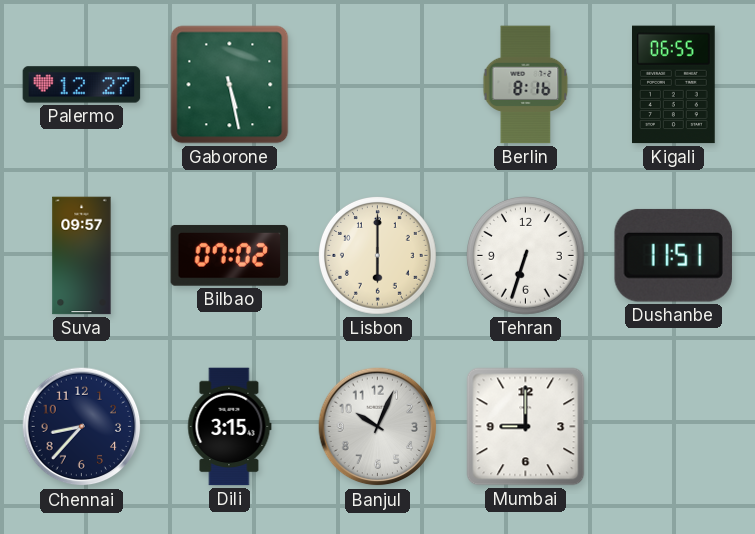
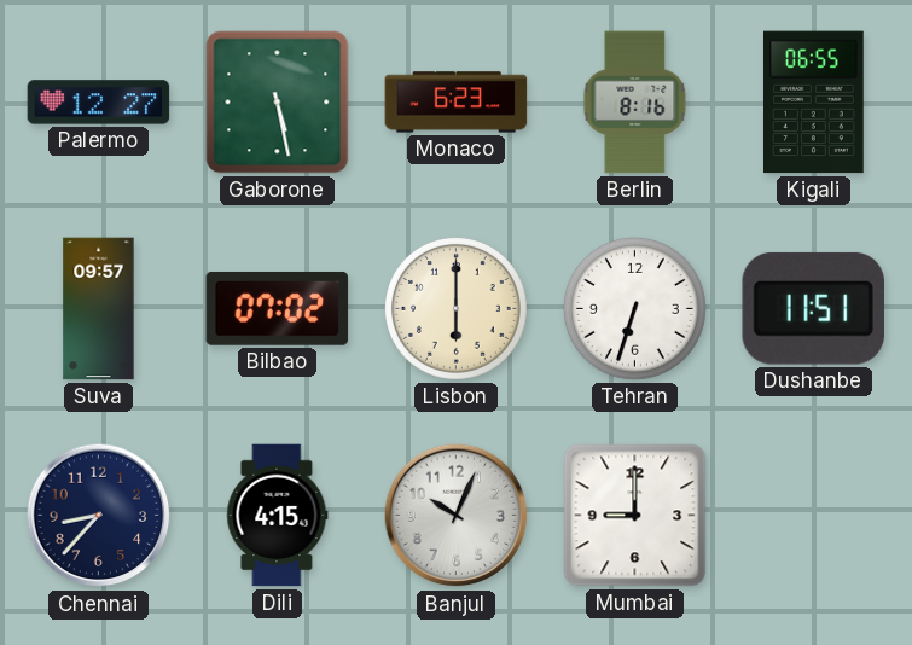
Monaco: none -> 6:23
Dili: 3:15 -> 4:15
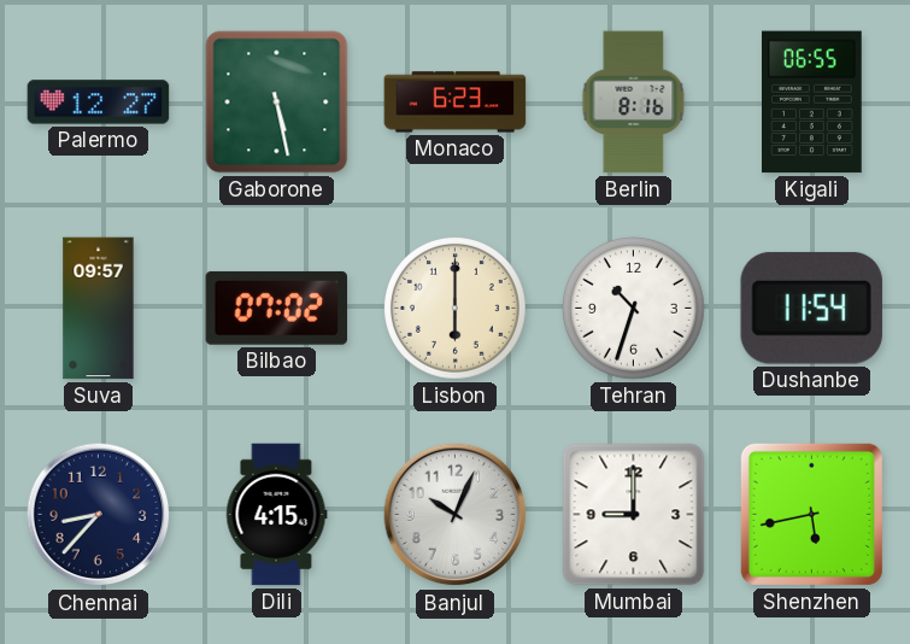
Tehran: 6:33 -> 10:33
Dushanbe: 11:51 -> 11:54
Shenzhen: none -> 5:43
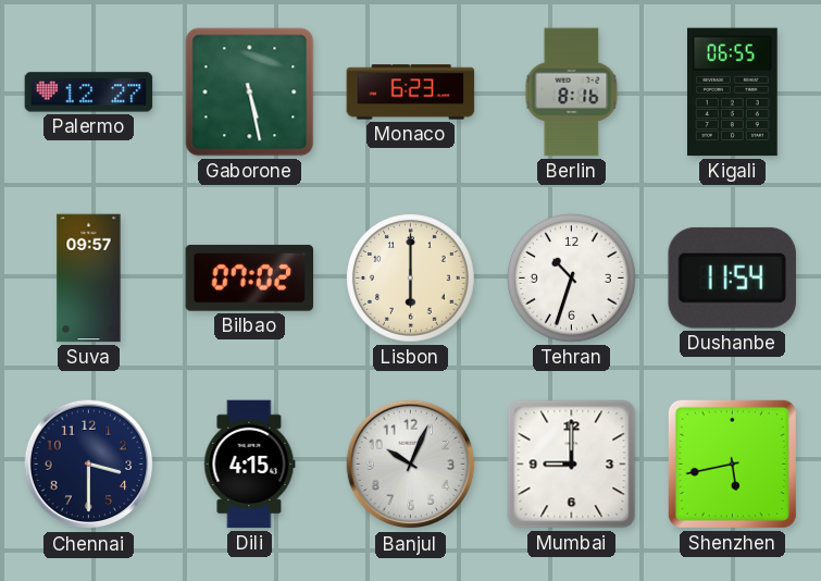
Chennai: 8:37 -> 3:30
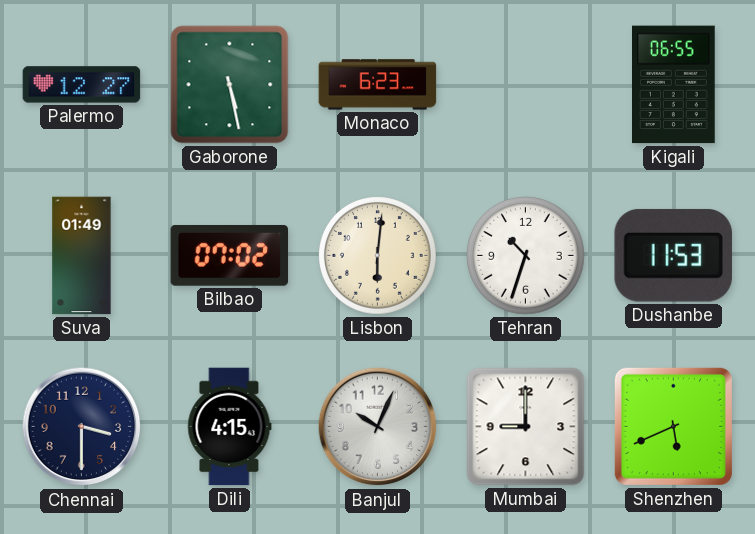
Berlin: 8:16 -> none
Suva: 09:57 -> 01:49
Lisbon: 6:00 -> 6:01
Dushanbe: 11:54 -> 11:53
Shenzhen: 5:43 -> 5:41
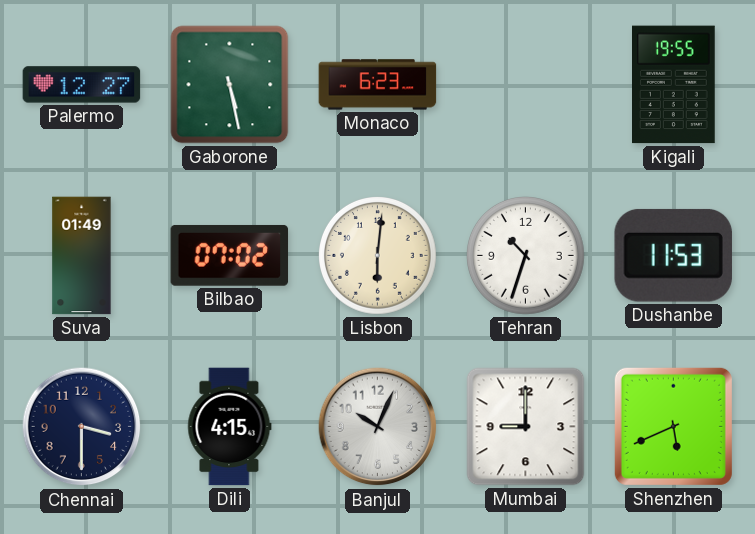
Kigali: 06:55 -> 19:55
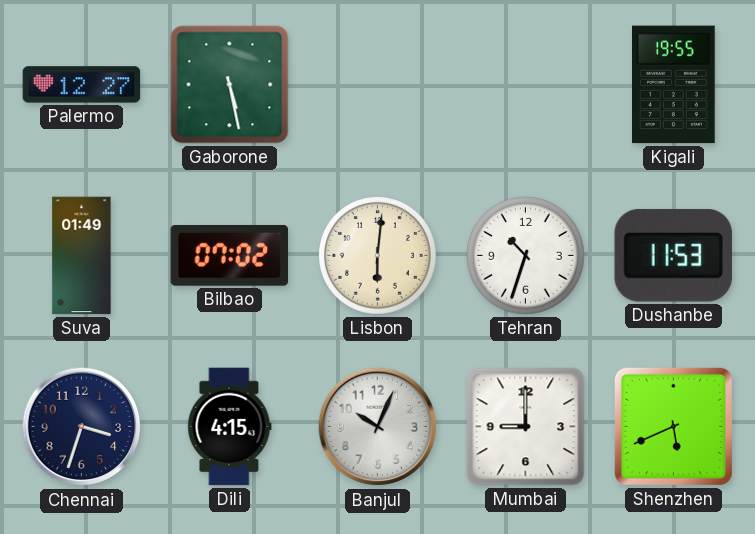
Monaco: 6:23 -> none
Chennai: 3:30 -> 3:33
